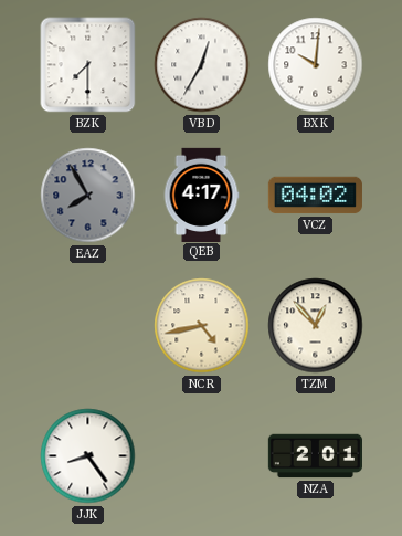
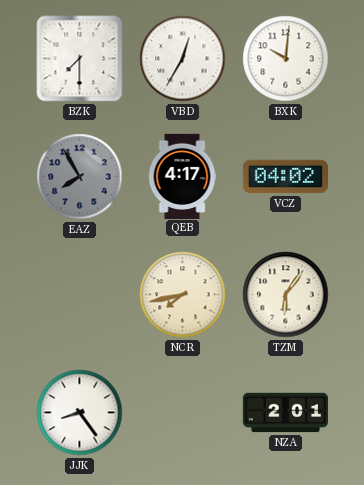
NCR: 4:43 -> 7:43
TZM: 12:53 -> 6:06
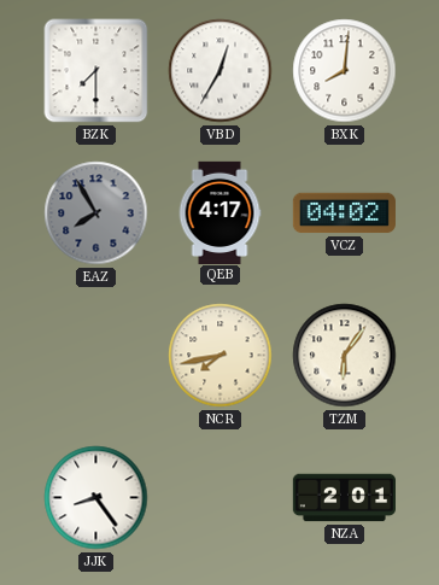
BXK: 10:01 -> 8:01
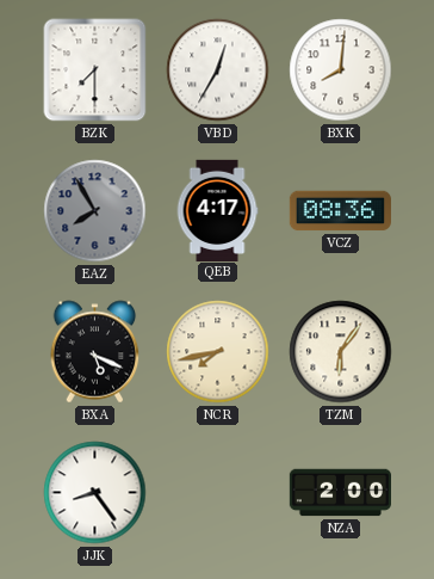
VCZ: 04:02 -> 08:36
BXA: none -> 5:19
NZA: 2:01 -> 2:00
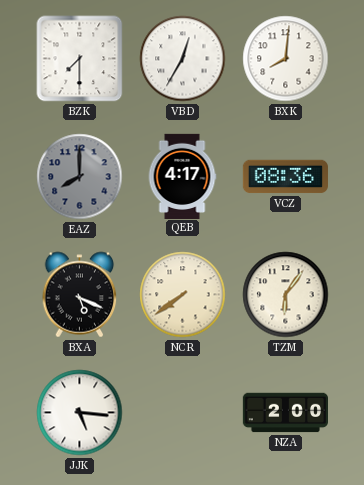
EAZ: 7:55 -> 8:00
NCR: 7:43 -> 7:39
JJK: 8:24 -> 5:16
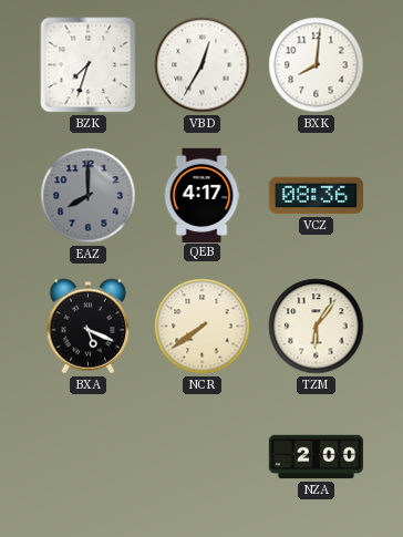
BZK: 7:30 -> 7:33
JJK: 5:16 -> none
